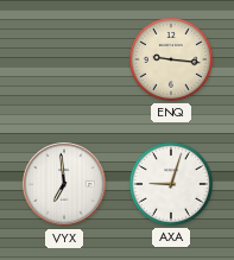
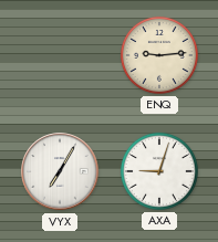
ENQ: 9:16 -> 9:14
VYX: 6:59 -> 7:05
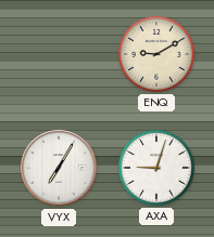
ENQ: 9:14 -> 9:10
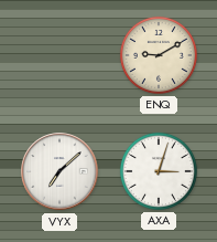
VYX: 7:05 -> 7:08
AXA: 9:03 -> 3:03
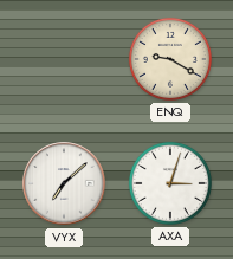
ENQ: 9:10 -> 9:20
